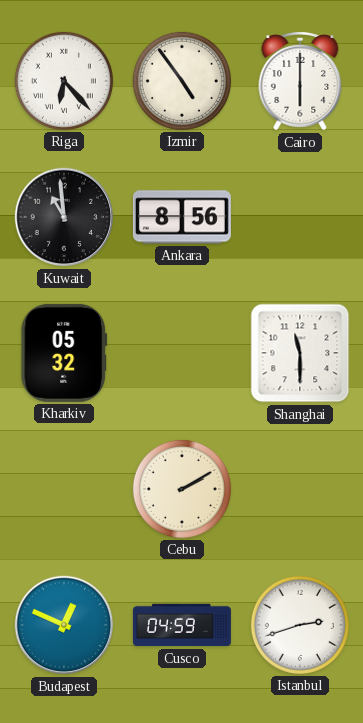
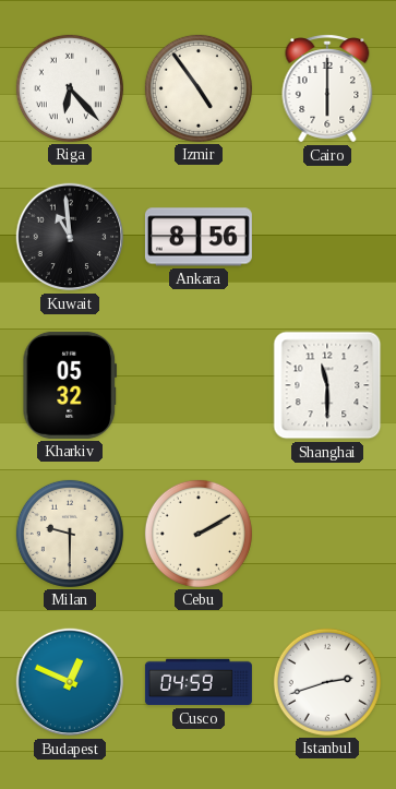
Milan: none -> 9:30
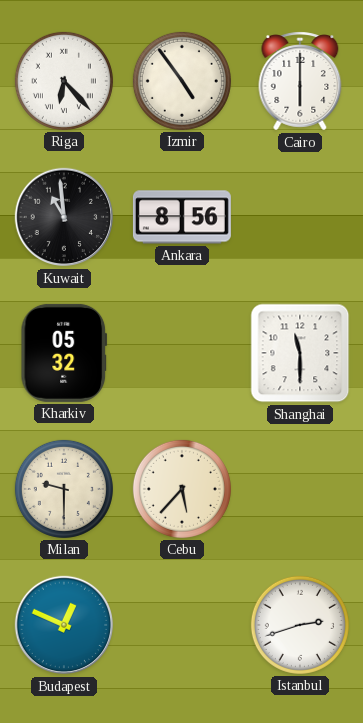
Cebu: 2:10 -> 5:37
Cusco: 04:59 -> none
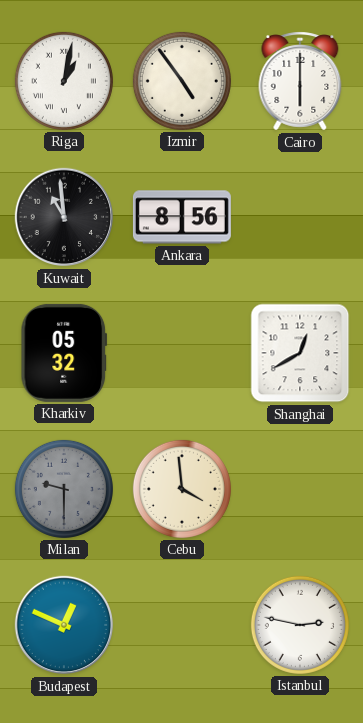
Riga: 6:23 -> 1:02
Shanghai: 11:30 -> 12:40
Milan dial: cream -> grey
Cebu: 5:37 -> 3:59
Istanbul: 2:42 -> 2:47
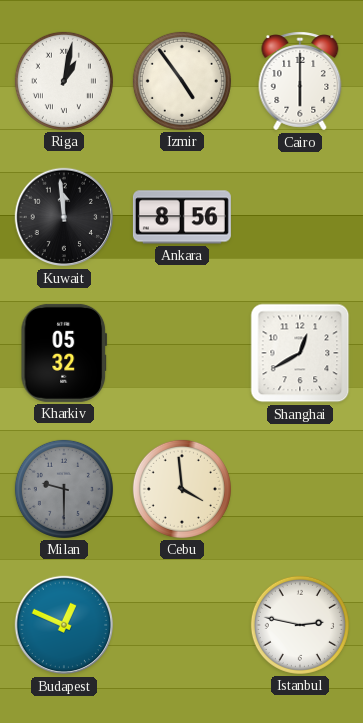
Kuwait: 10:59 -> 11:59
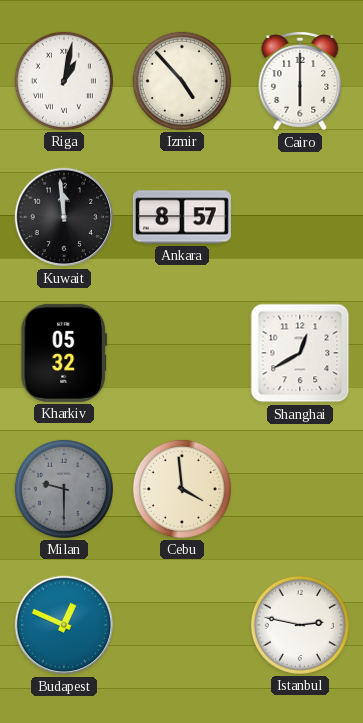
Izmir: 4:54 -> 4:53
Ankara: 8:56 -> 8:57
